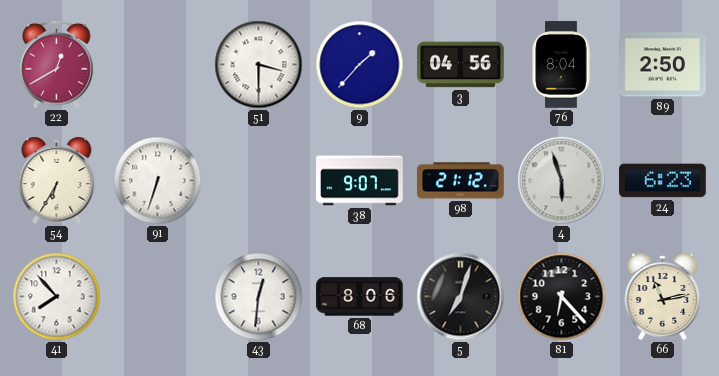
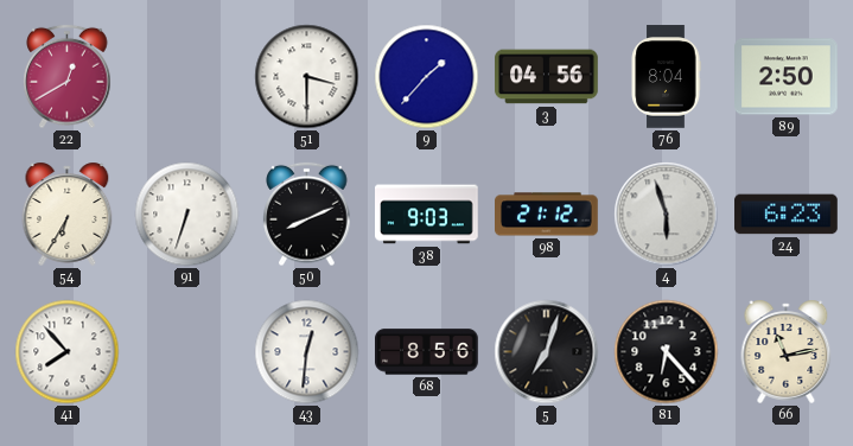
50: none -> 8:11
38: 9:07 -> 9:03
68: 8:06 -> 8:56
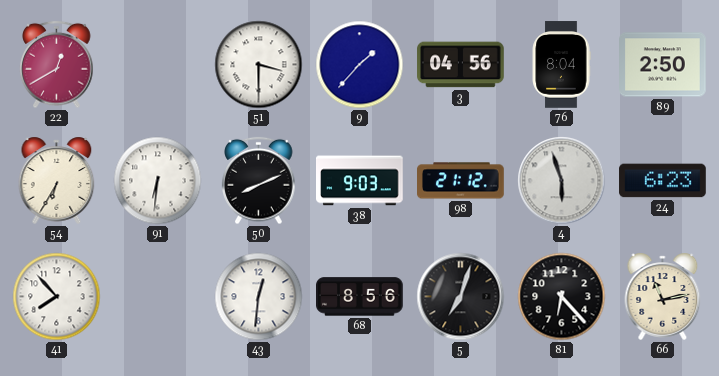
91: 6:33 -> 6:31
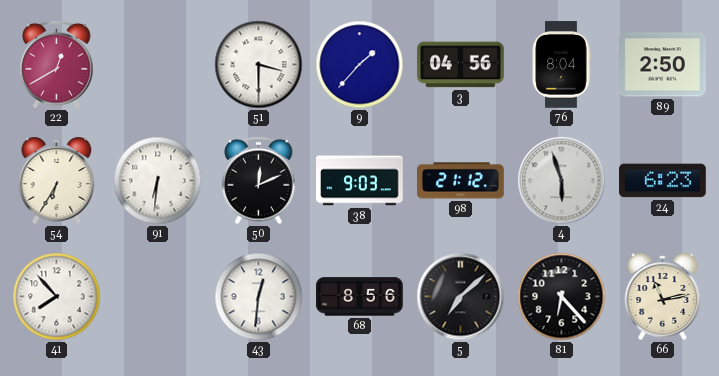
50: 8:11 -> 12:11
5: 7:03 -> 7:08
